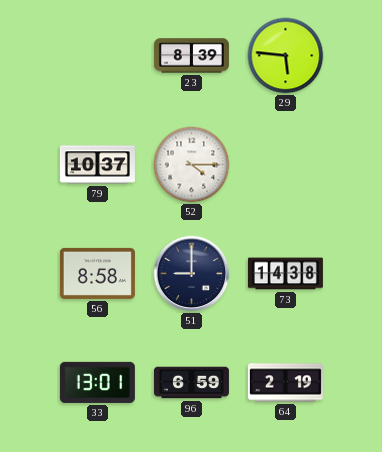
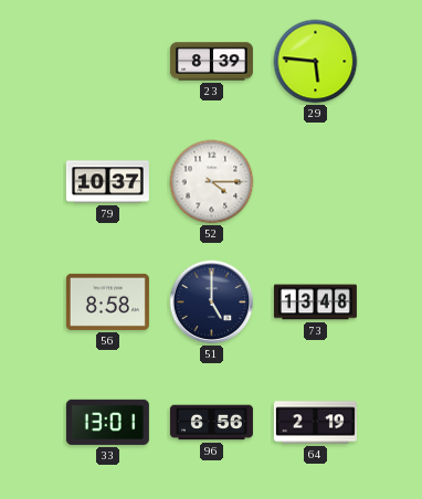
51: 9:00 -> 5:00
73: 14:38 -> 13:48
96: 6:59 -> 6:56
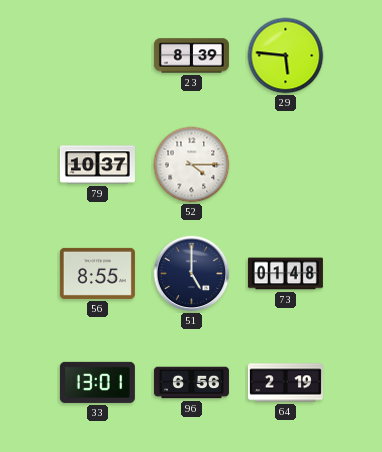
56: 8:58 -> 8:55
73: 13:48 -> 01:48
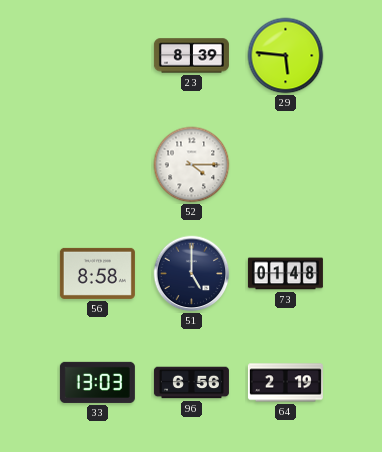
79: 10:37 -> none
56: 8:55 -> 8:58
33: 13:01 -> 13:03
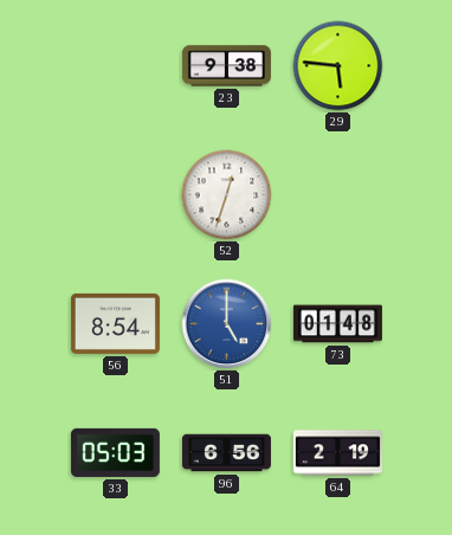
23: 8:39 -> 9:38
52: 4:15 -> 12:33
56: 8:58 -> 8:54
51 dial: navy -> blue
33: 13:03 -> 05:03
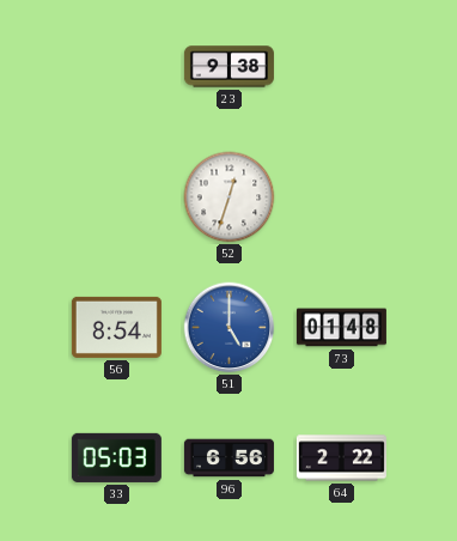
29: 5:46 -> none
64: 2:19 -> 2:22
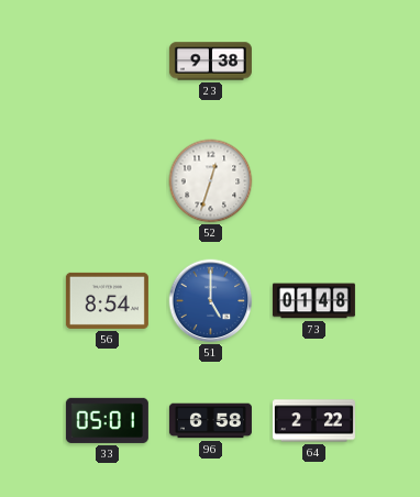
33: 05:03 -> 05:01
96: 6:56 -> 6:58
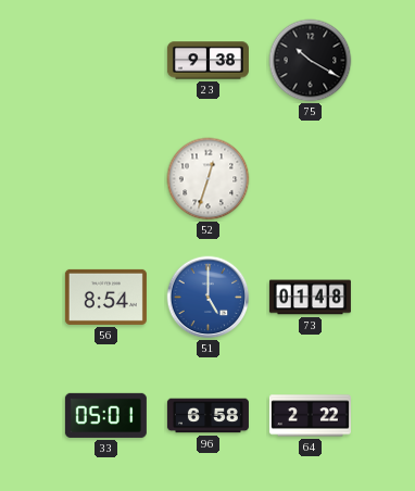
75: none -> 10:20
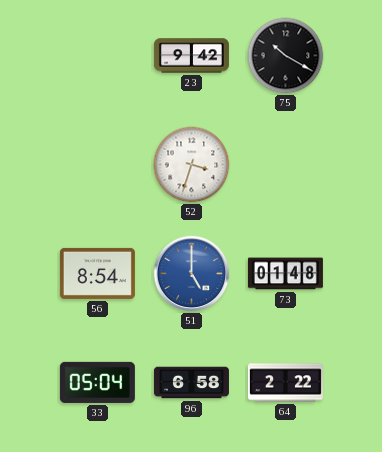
23: 9:38 -> 9:42
52: 12:33 -> 3:33
33: 05:01 -> 05:04
